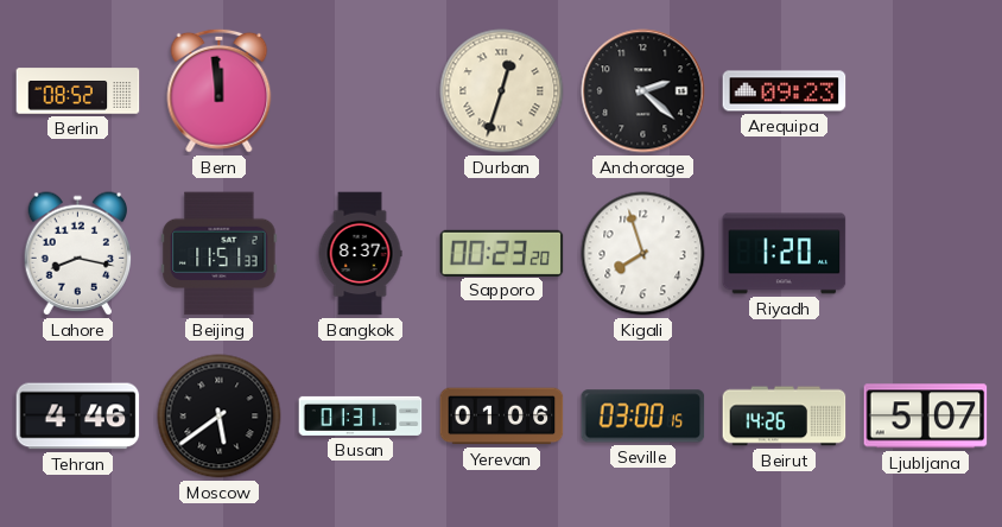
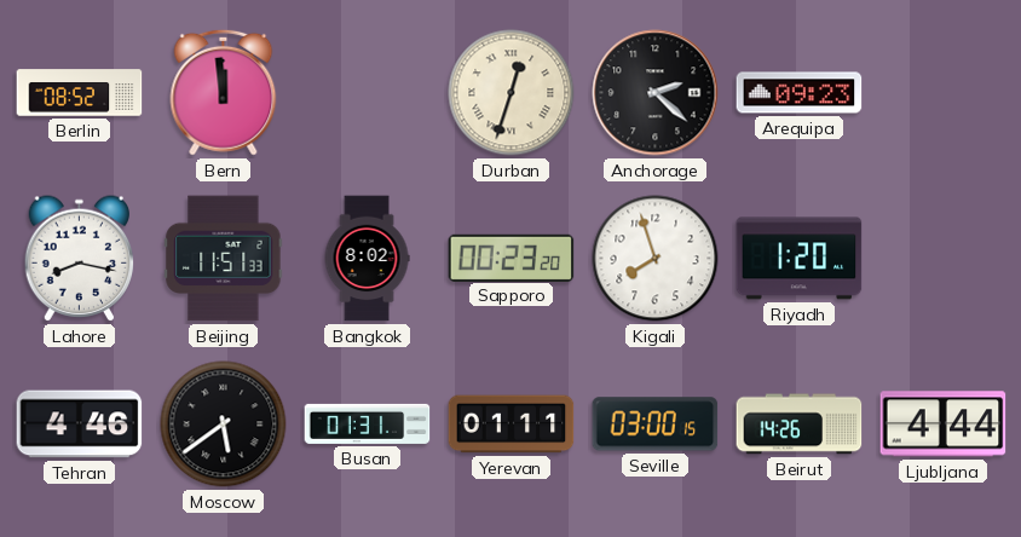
Bangkok: 8:37 -> 8:02
Yerevan: 01:06 -> 01:11
Ljubljana: 5:07 -> 4:44
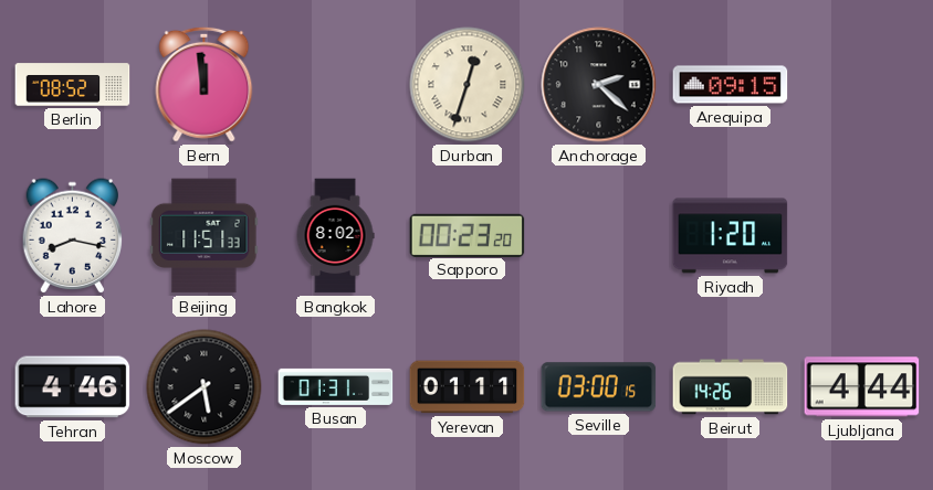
Arequipa: 09:23 -> 09:15
Kigali: 7:57 -> none
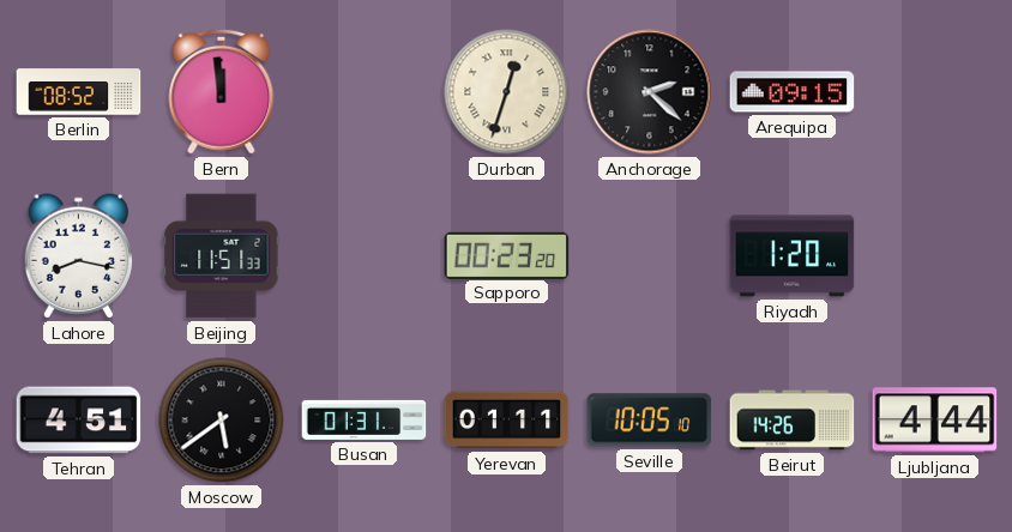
Bangkok: 8:02 -> none
Tehran: 4:46 -> 4:51
Seville: 03:00 -> 10:05
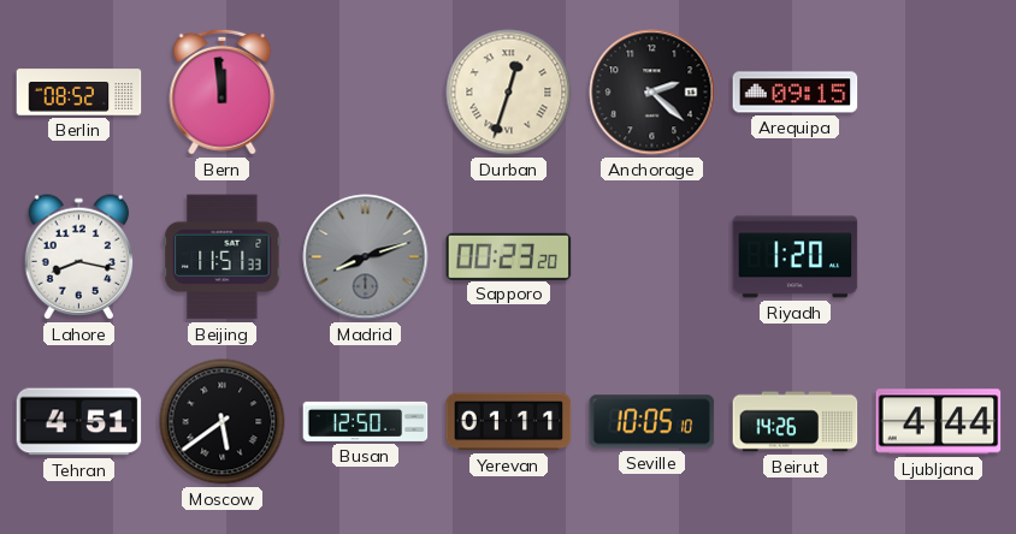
Madrid: none -> 8:12
Busan: 01:31 -> 12:50
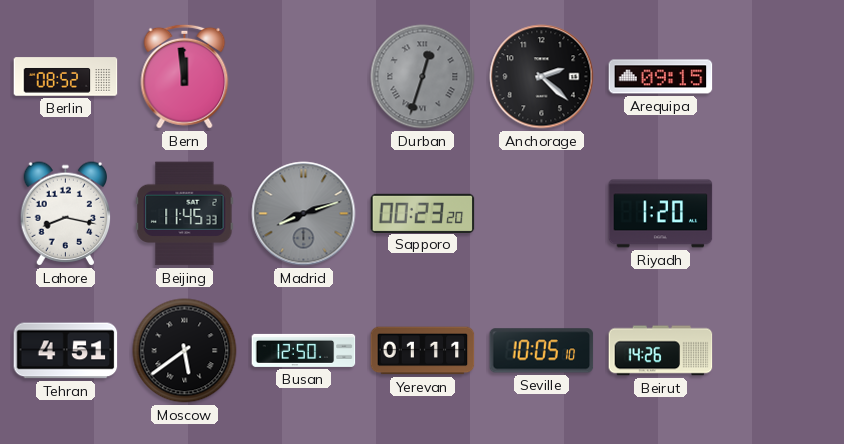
Durban dial: cream -> grey
Beijing: 11:51 -> 11:45
Ljubljana: 4:44 -> none
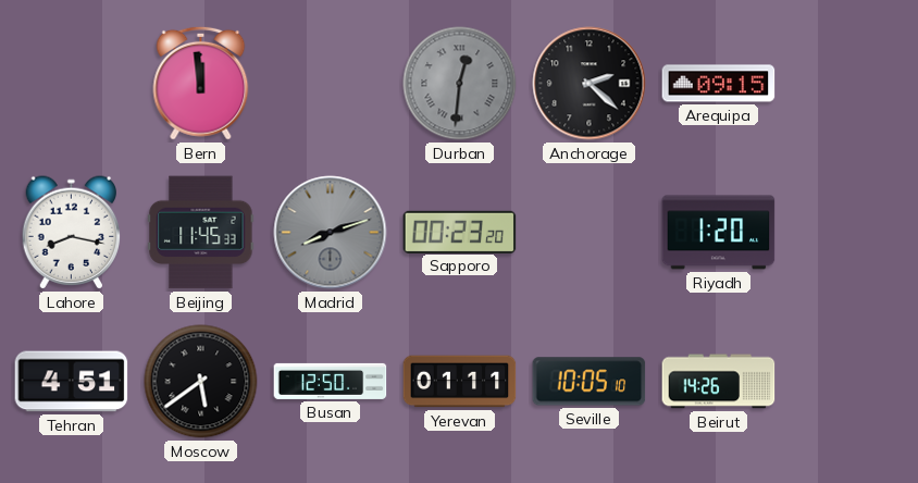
Berlin: 08:52 -> none
Durban: 12:33 -> 12:31
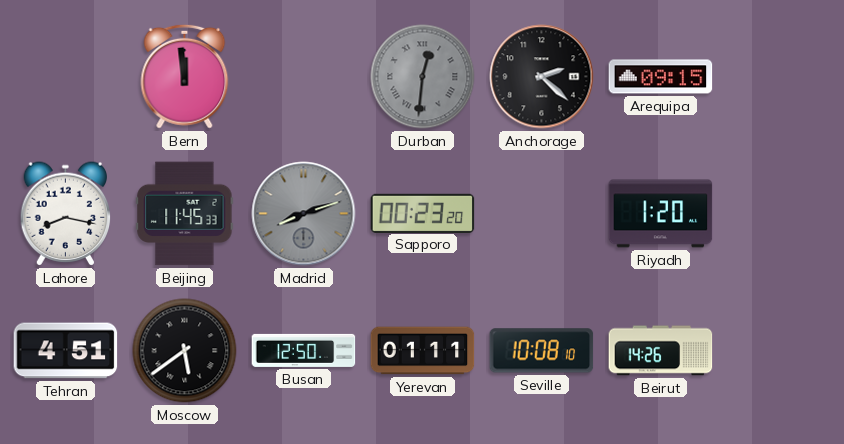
Seville: 10:05 -> 10:08
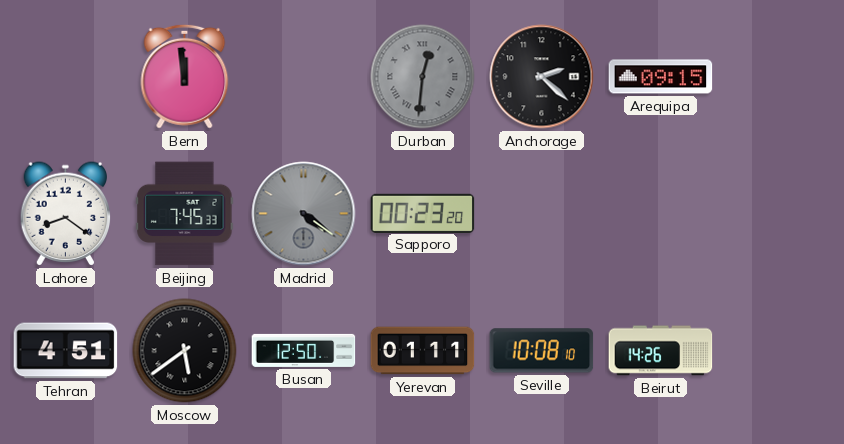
Lahore: 8:17 -> 8:21
Beijing: 11:45 -> 7:45
Madrid: 8:12 -> 4:21
Riyadh: 1:20 -> none
